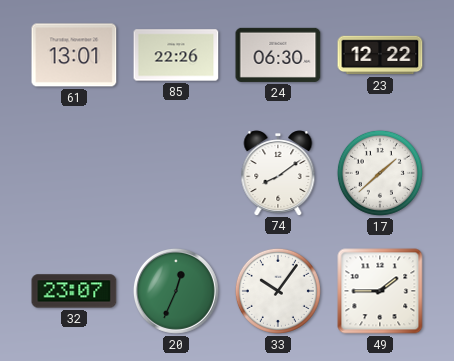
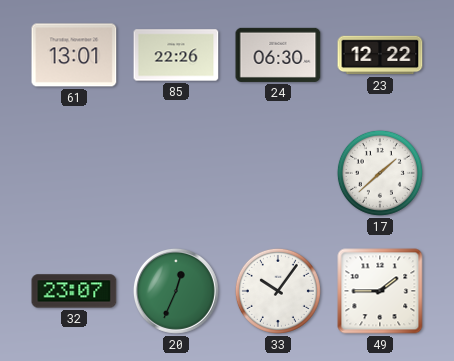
74: 8:09 -> none
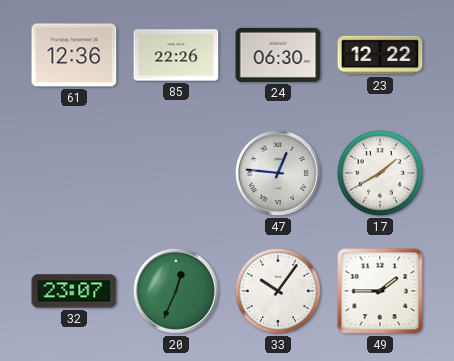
61: 13:01 -> 12:36
47: none -> 12:46
17: 1:38 -> 1:40
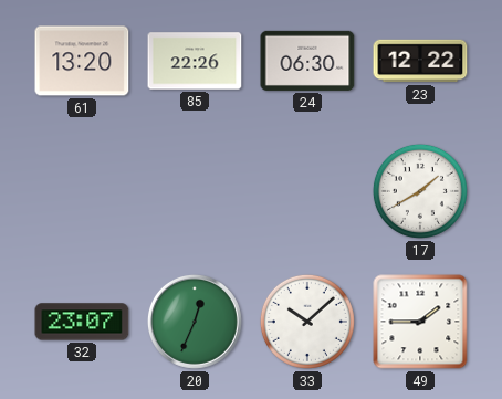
61: 12:36 -> 13:20
47: 12:46 -> none
33: 10:06 -> 10:08
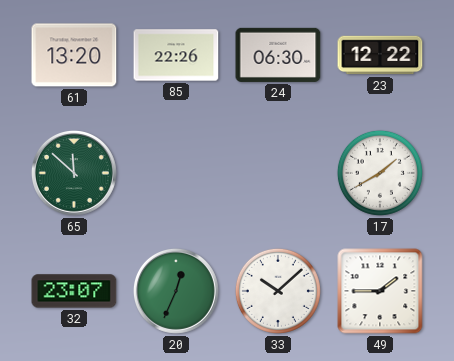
65: none -> 11:52
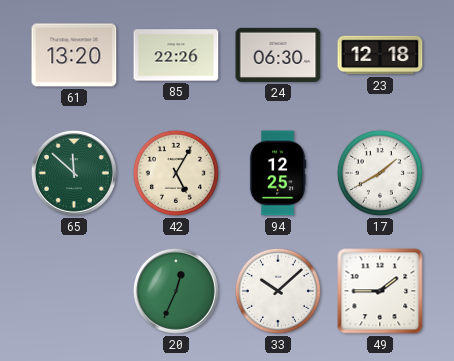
23: 12:22 -> 12:18
42: none -> 5:05
94: none -> 12:25
32: 23:07 -> none
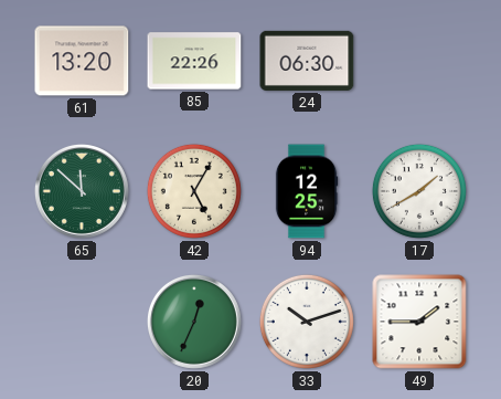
23: 12:18 -> none
33: 10:08 -> 10:12
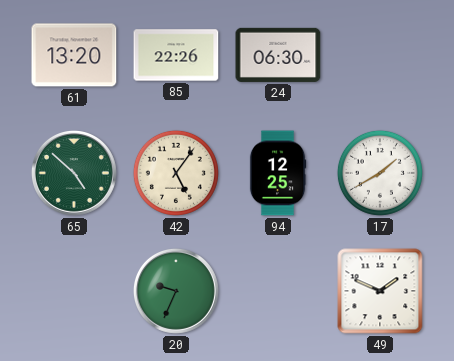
65: 11:52 -> 4:52
42: 5:05 -> 5:06
20: 12:34 -> 9:34
33: 10:12 -> none
49: 1:45 -> 1:49
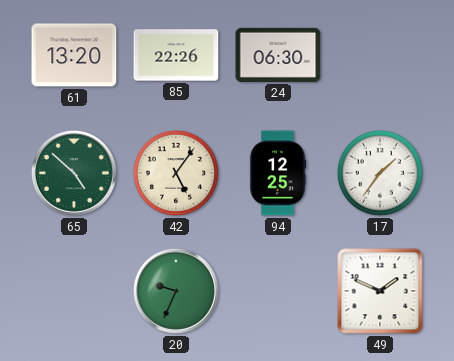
17: 1:40 -> 1:36
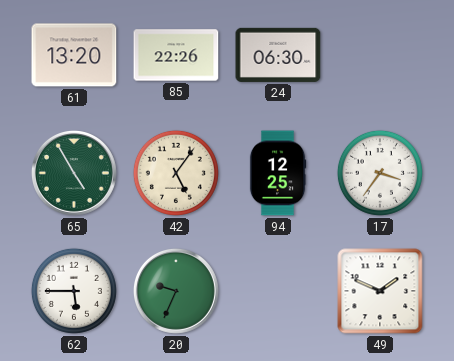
65: 4:52 -> 4:55
17: 1:36 -> 3:36
62: none -> 5:45
